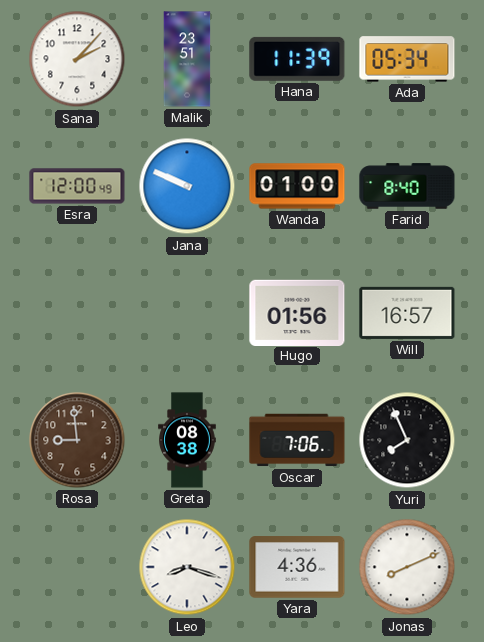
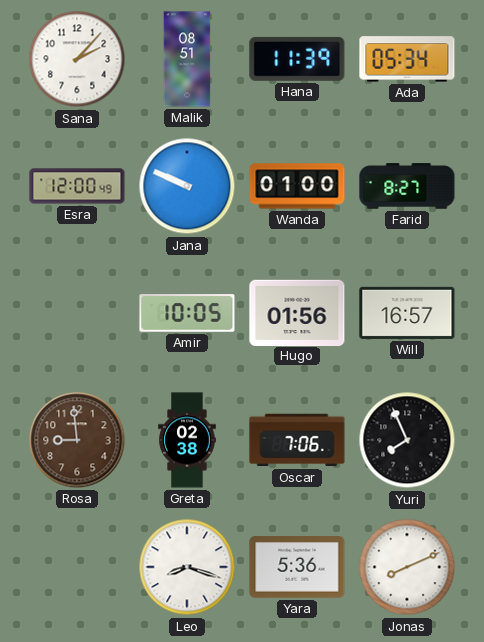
Malik: 23:51 -> 08:51
Farid: 8:40 -> 8:27
Amir: none -> 10:05
Greta: 08:38 -> 02:38
Yara: 4:36 -> 5:36
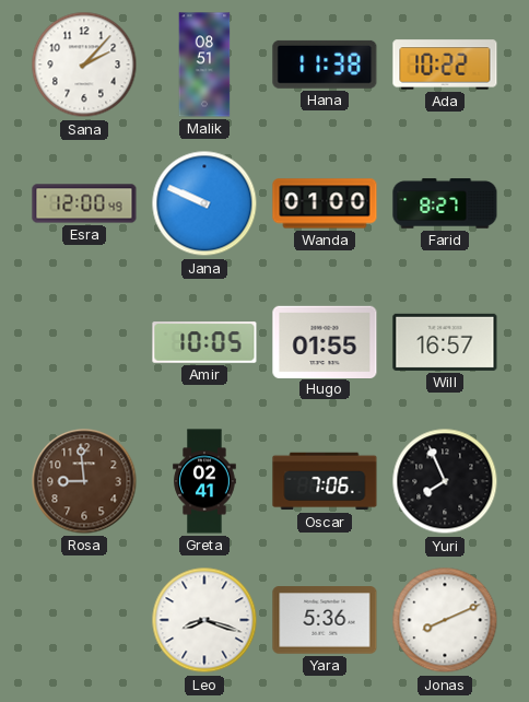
Hana: 11:39 -> 11:38
Ada: 05:34 -> 10:22
Hugo: 01:56 -> 01:55
Greta: 02:38 -> 02:41
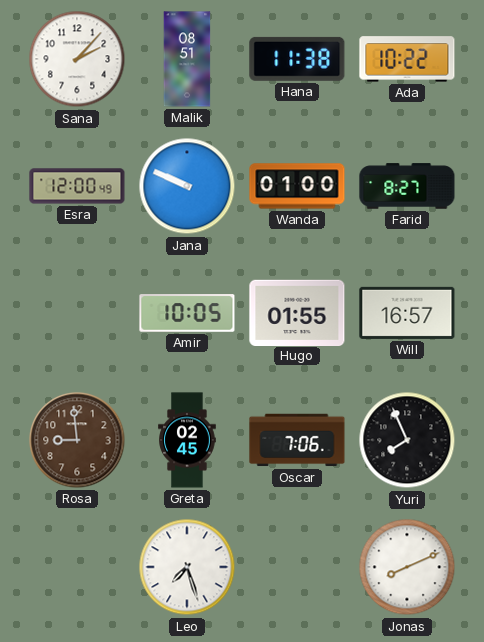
Greta: 02:41 -> 02:45
Leo: 8:18 -> 7:27
Yara: 5:36 -> none
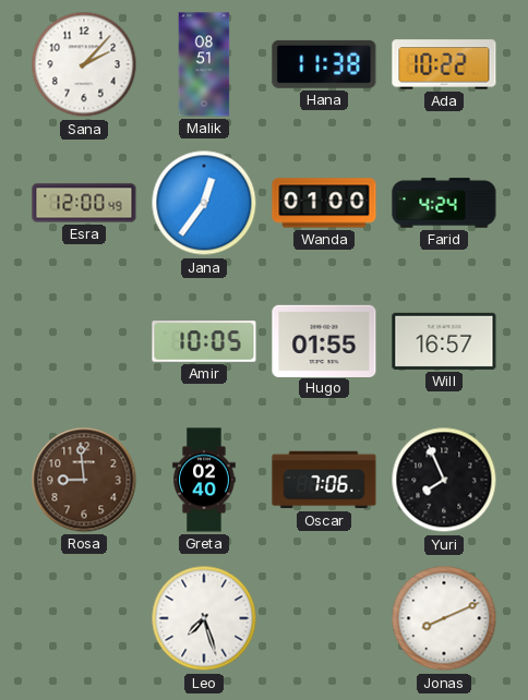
Jana: 9:49 -> 12:36
Farid: 8:27 -> 4:24
Greta: 02:45 -> 02:40
